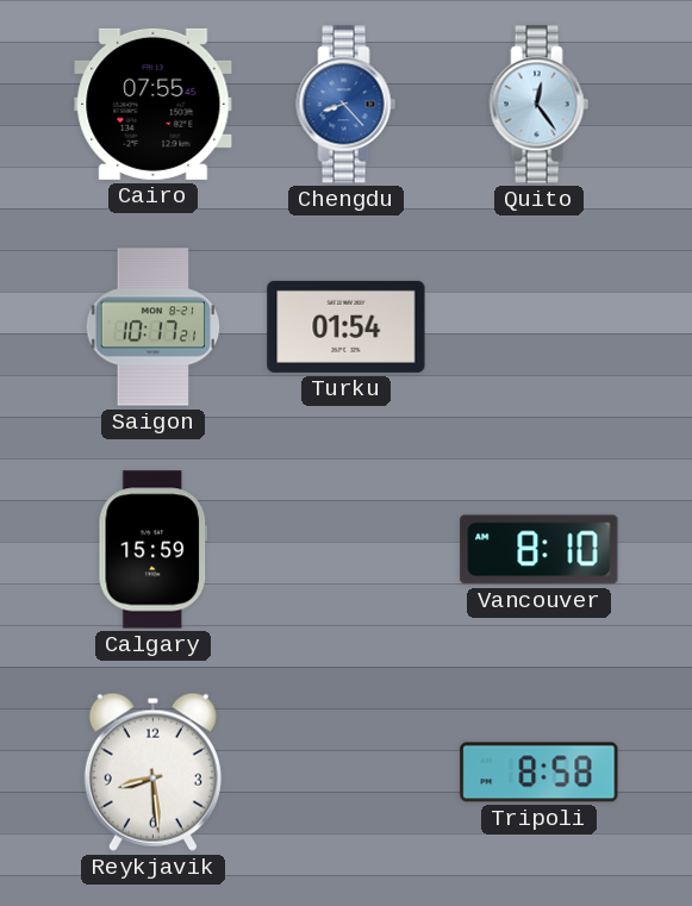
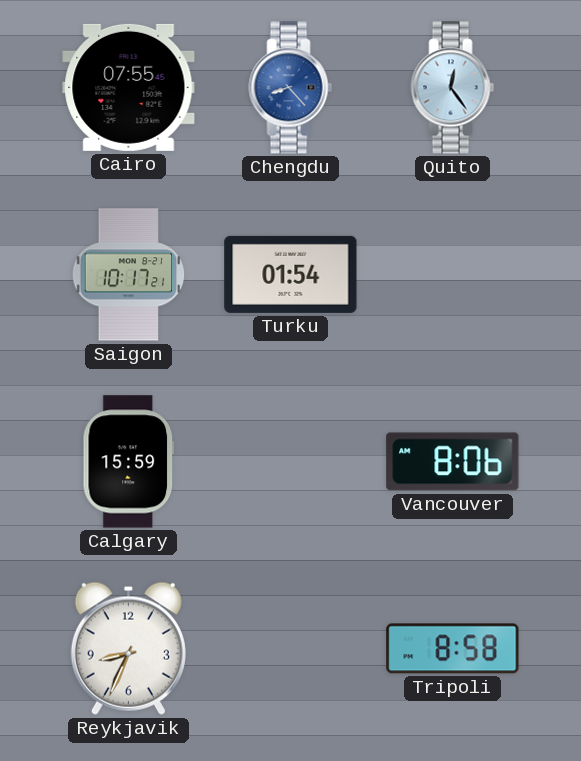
Vancouver: 8:10 -> 8:06
Reykjavik: 8:29 -> 8:34
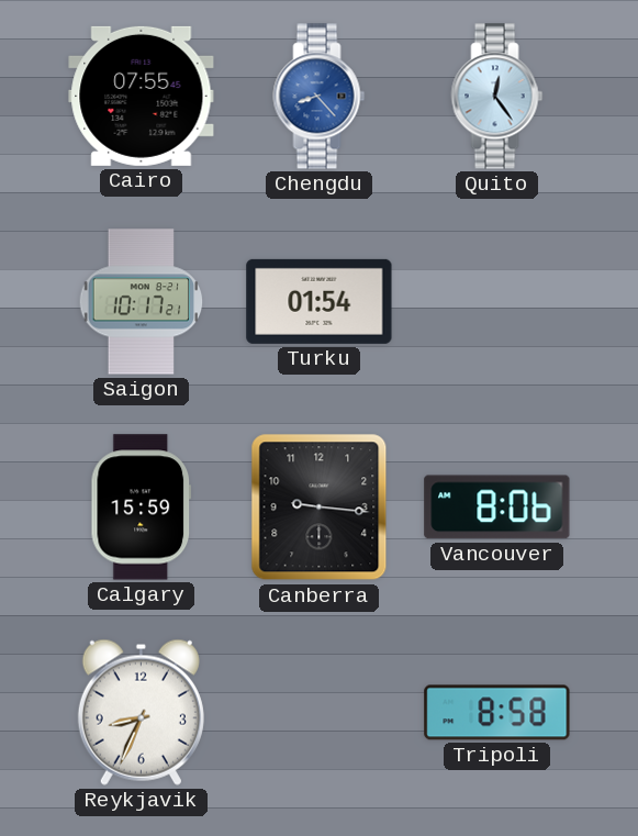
Canberra: none -> 9:16
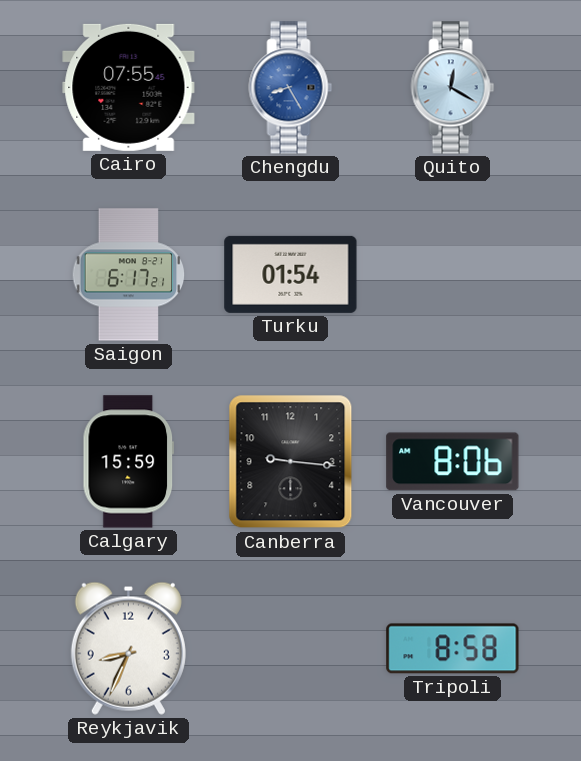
Chengdu: 8:23 -> 8:25
Quito: 12:24 -> 12:20
Saigon: 10:17 -> 6:17
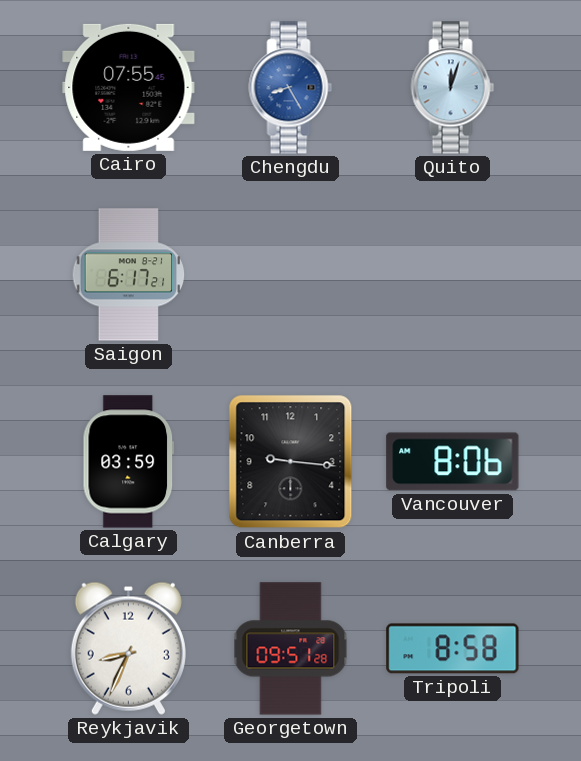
Quito: 12:20 -> 12:03
Turku: 01:54 -> none
Calgary: 15:59 -> 03:59
Georgetown: none -> 09:51
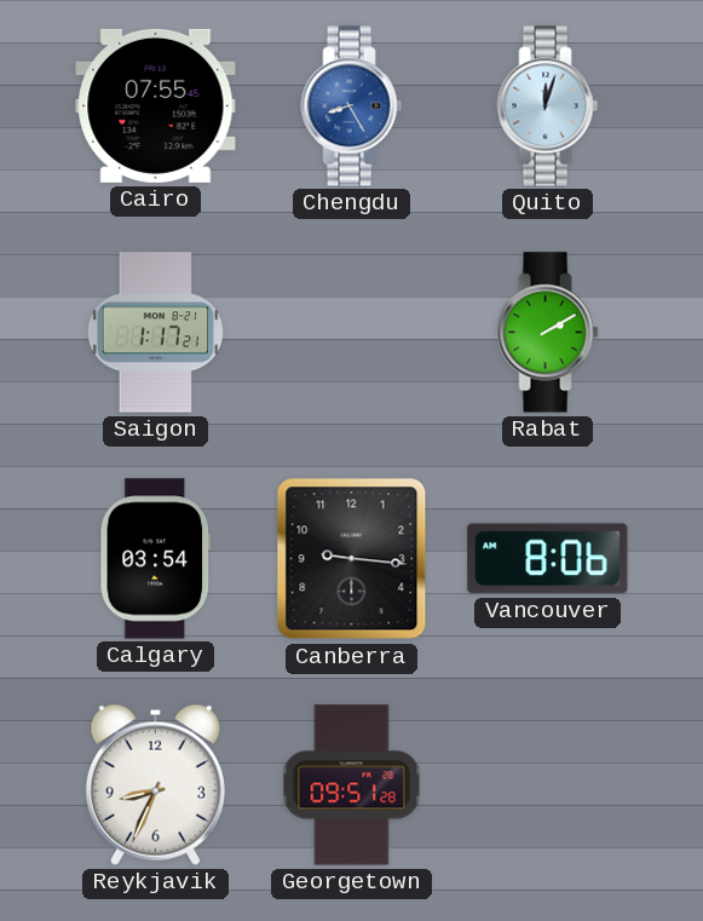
Saigon: 6:17 -> 1:17
Rabat: none -> 2:10
Calgary: 03:59 -> 03:54
Tripoli: 8:58 -> none
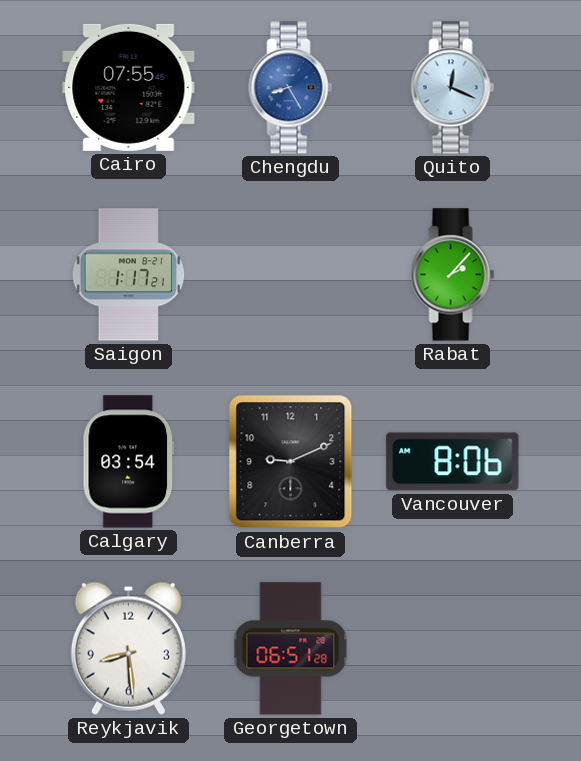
Quito: 12:03 -> 12:19
Rabat: 2:10 -> 2:07
Canberra: 9:16 -> 9:11
Reykjavik: 8:34 -> 8:29
Georgetown: 09:51 -> 06:51
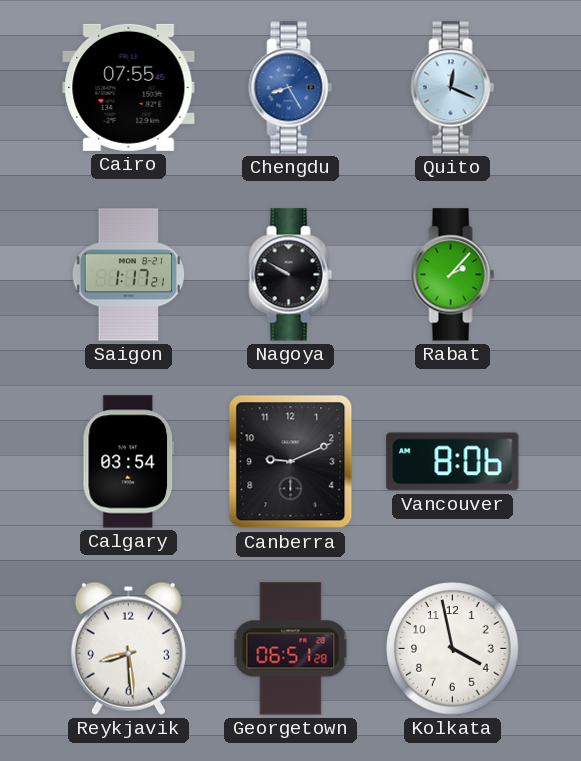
Nagoya: none -> 9:50
Kolkata: none -> 3:58
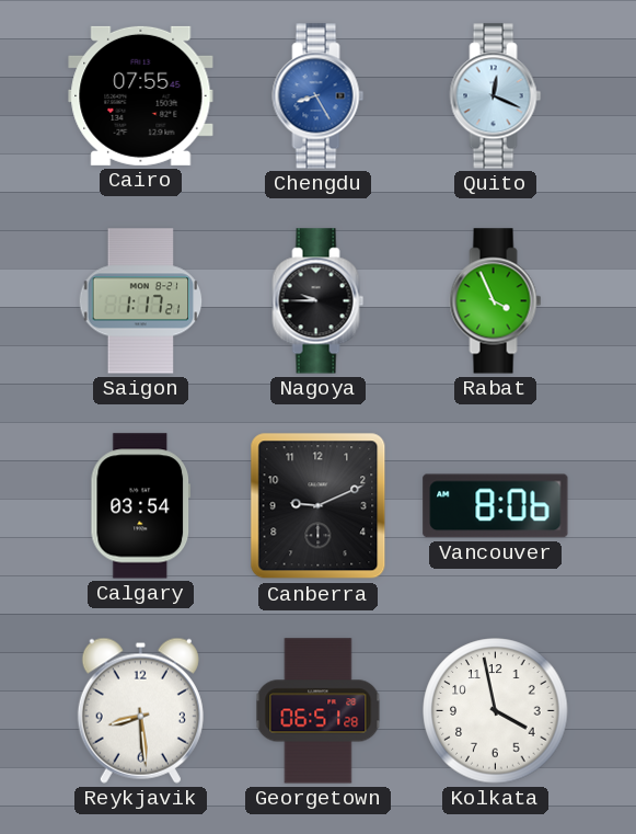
Nagoya: 9:50 -> 9:45
Rabat: 2:07 -> 3:56
